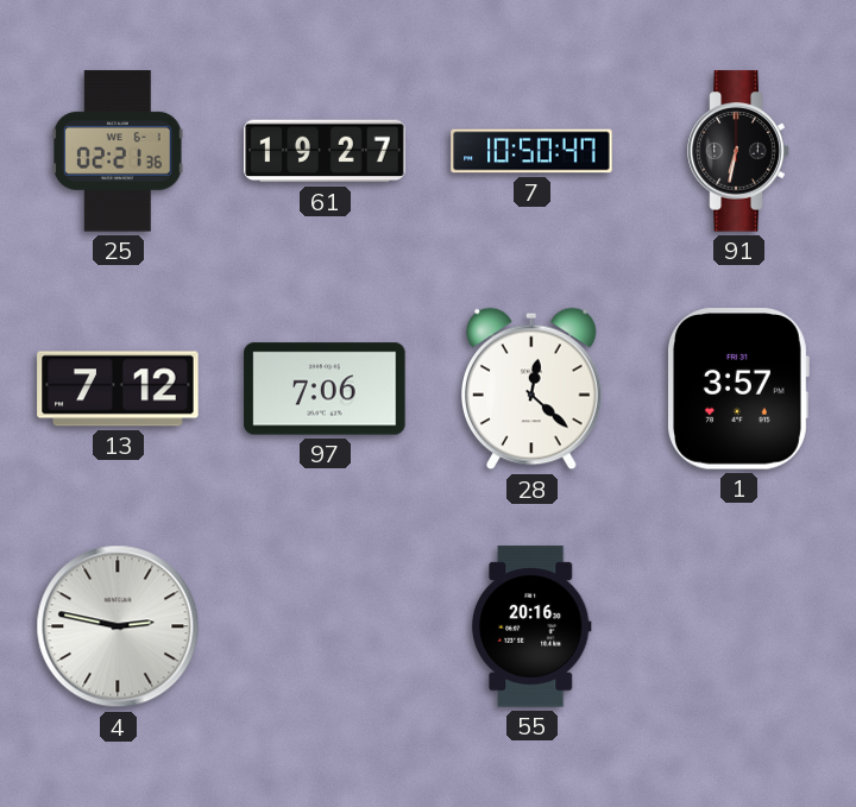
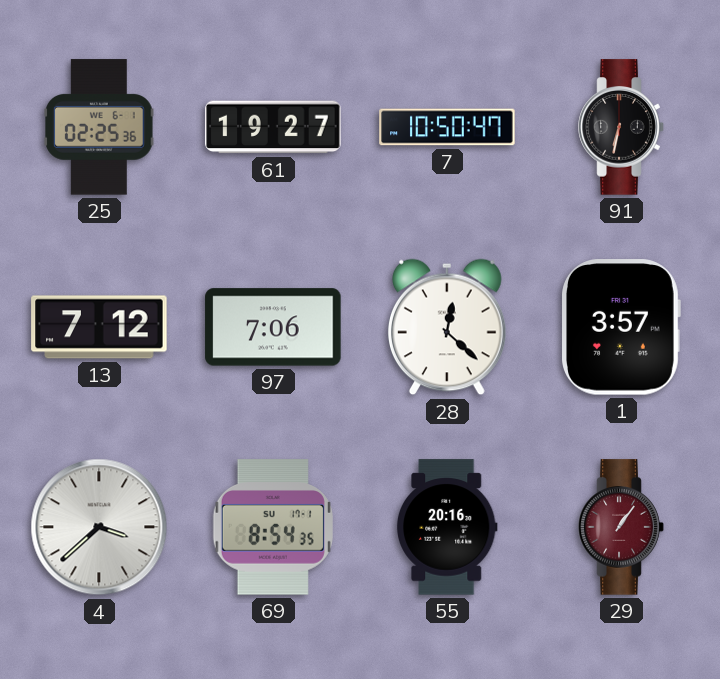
25: 02:21 -> 02:25
4: 2:47 -> 3:38
69: none -> 8:54
29: none -> 1:06
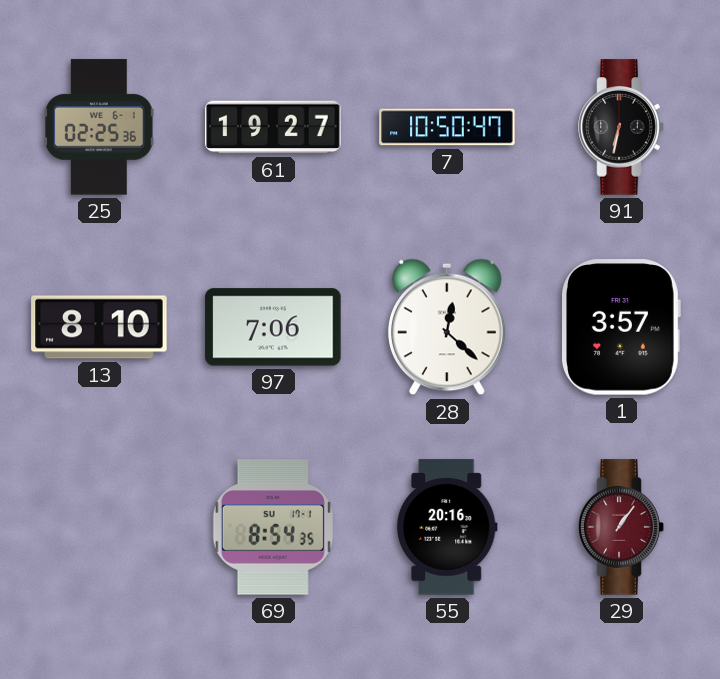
13: 7:12 -> 8:10
4: 3:38 -> none
